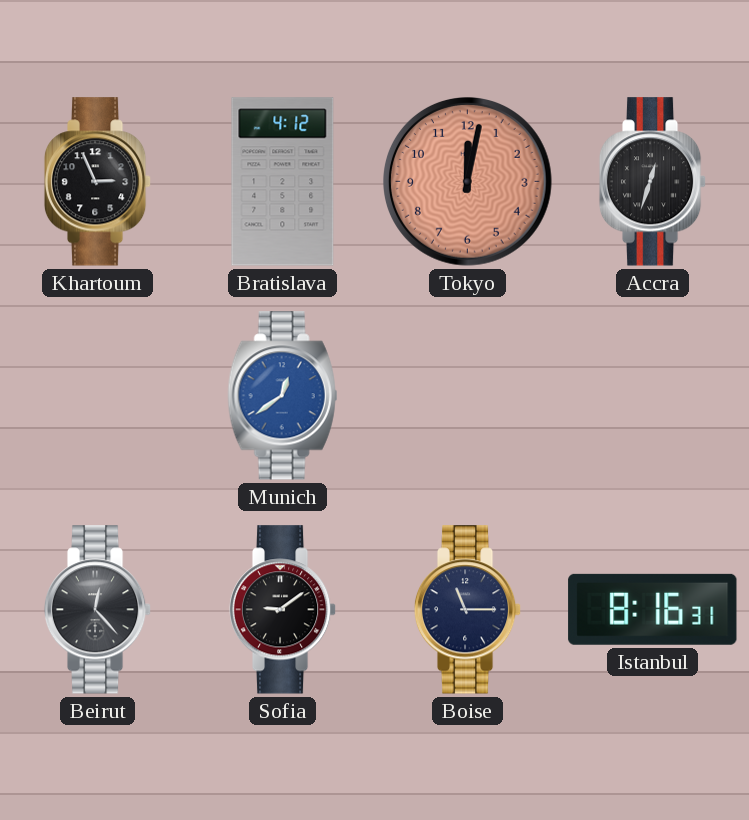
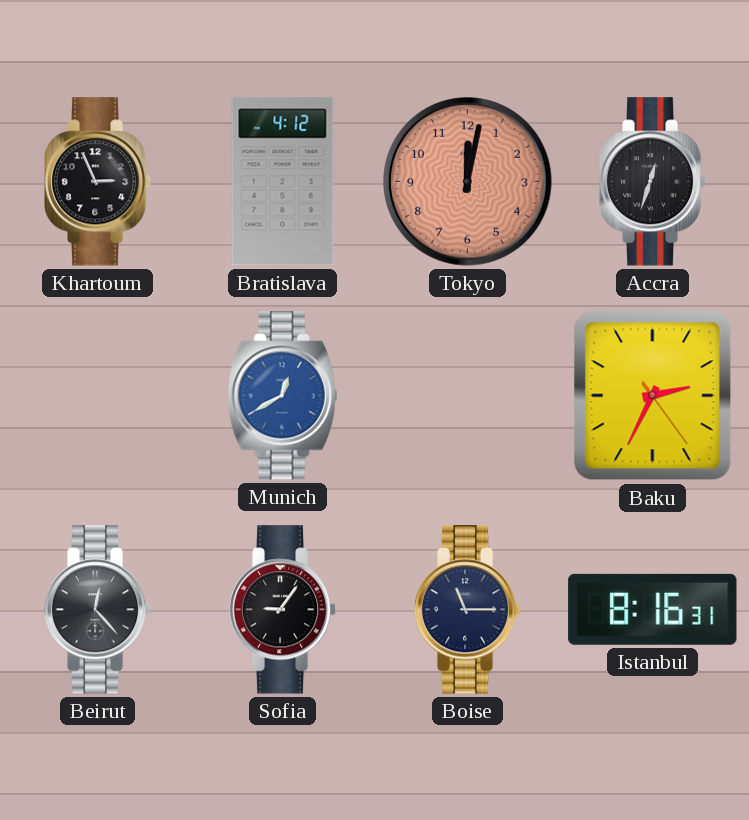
Munich: 12:39 -> 12:40
Baku: none -> 2:34
Sofia: 9:09 -> 9:06
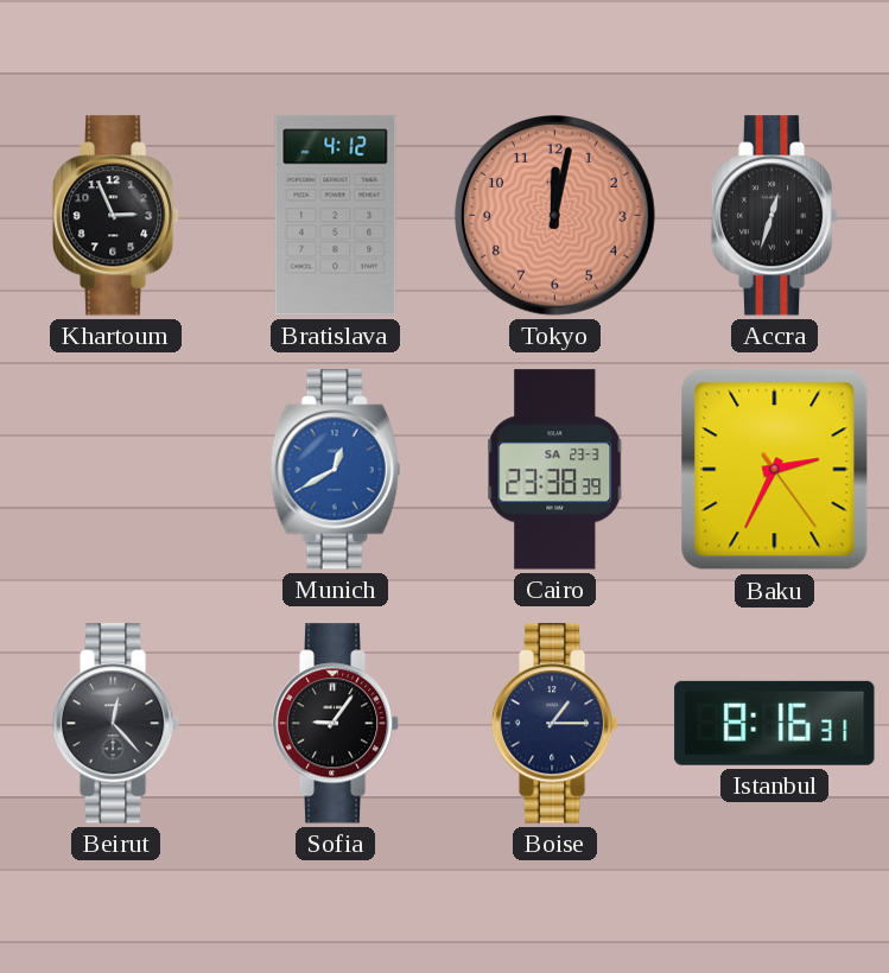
Cairo: none -> 23:38
Boise: 11:15 -> 1:15
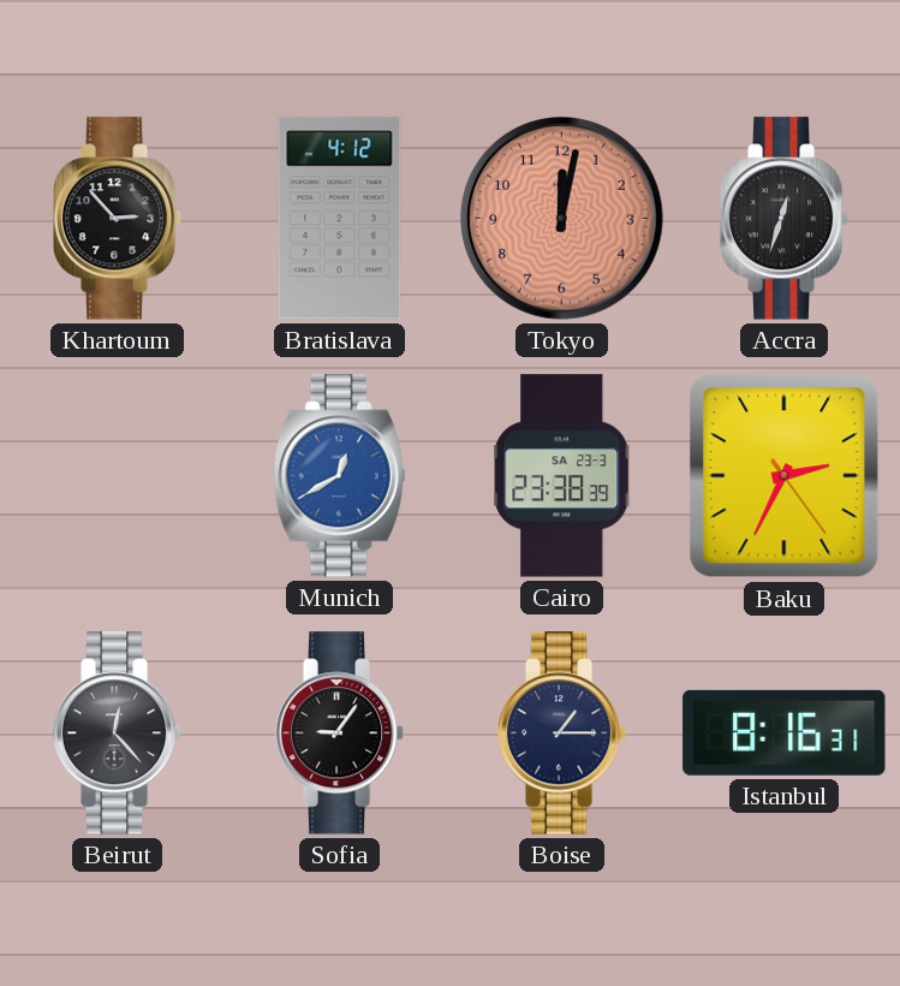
Khartoum: 2:56 -> 2:53
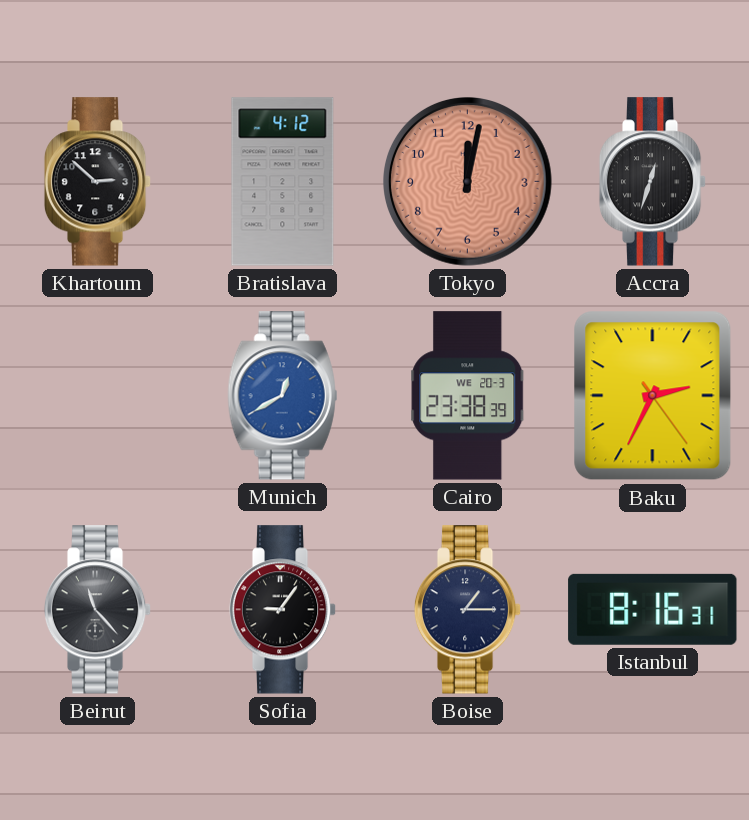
Khartoum: 2:53 -> 2:52
Cairo date: SA 23-3 -> WE 20-3
Beirut: 12:23 -> 11:23
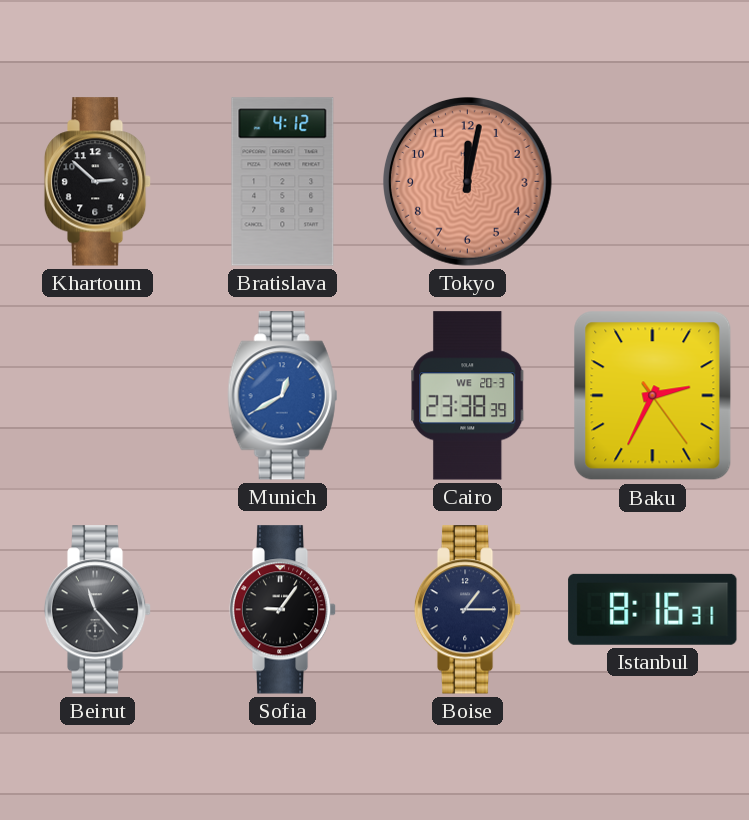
Accra: 12:33 -> none
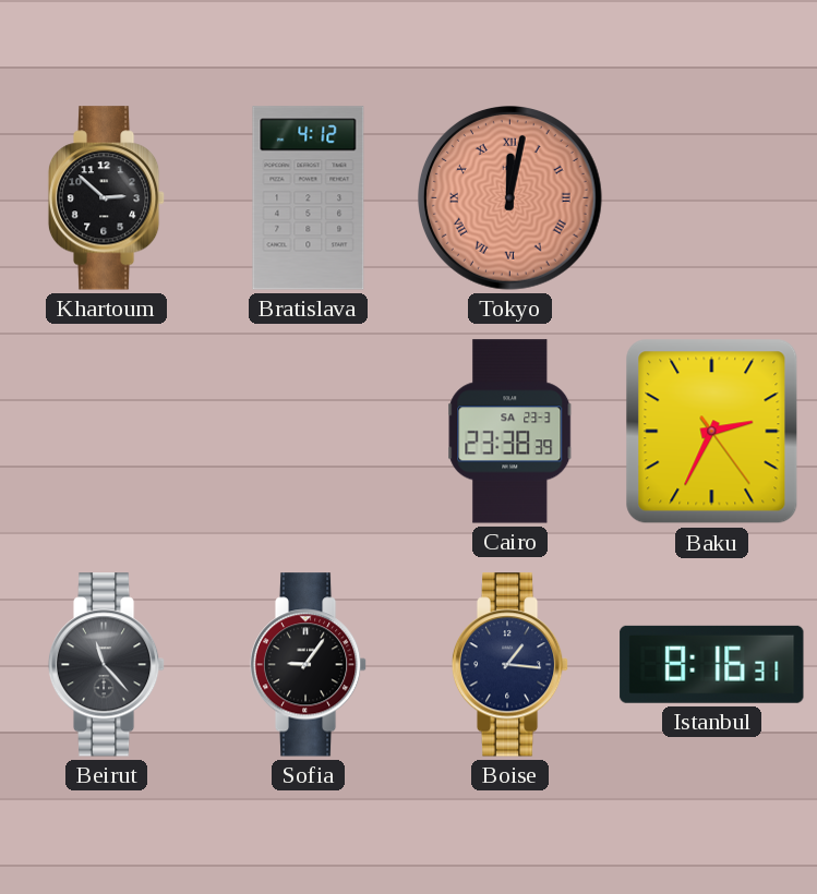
Tokyo numerals: Arabic -> Roman
Munich: 12:40 -> none
Cairo date: WE 20-3 -> SA 23-3
Boise: 1:15 -> 1:16
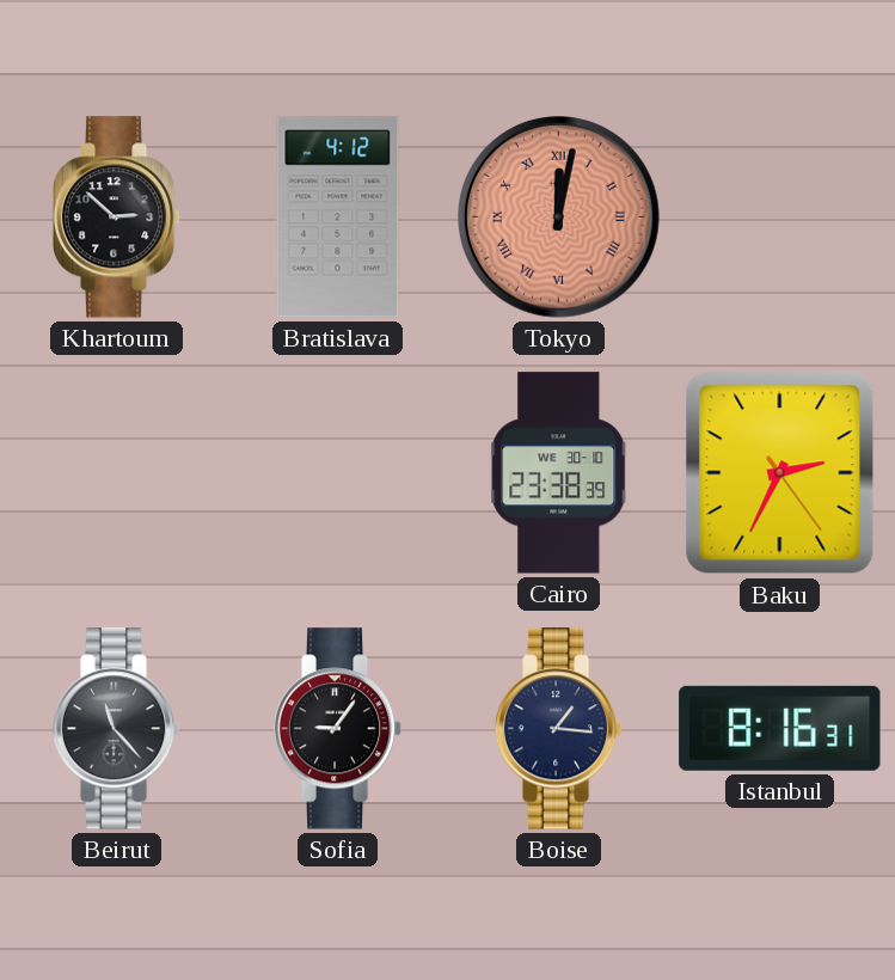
Cairo date: SA 23-3 -> WE 30-10
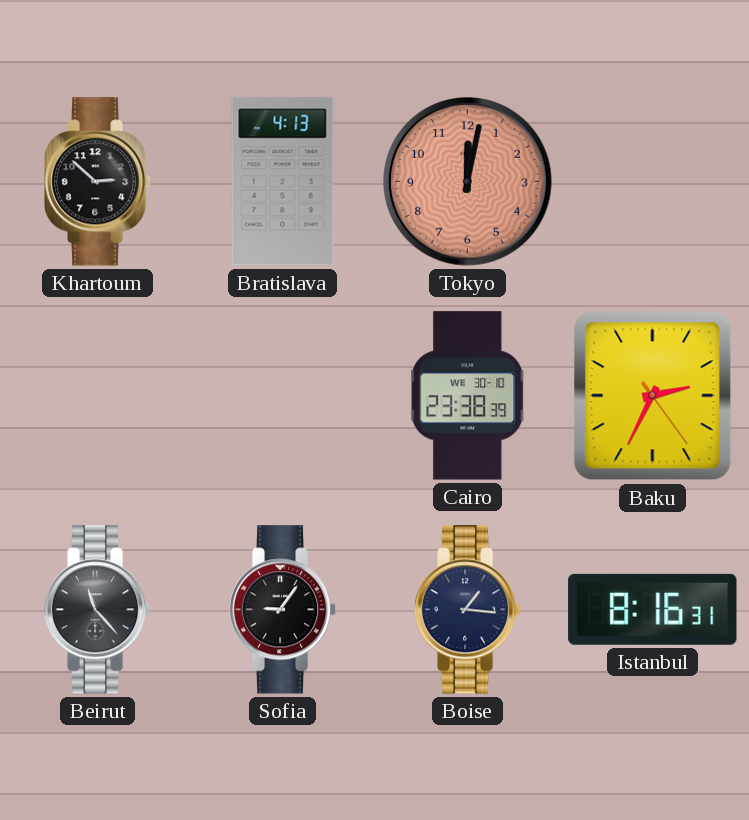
Bratislava: 4:12 -> 4:13
Tokyo numerals: Roman -> Arabic
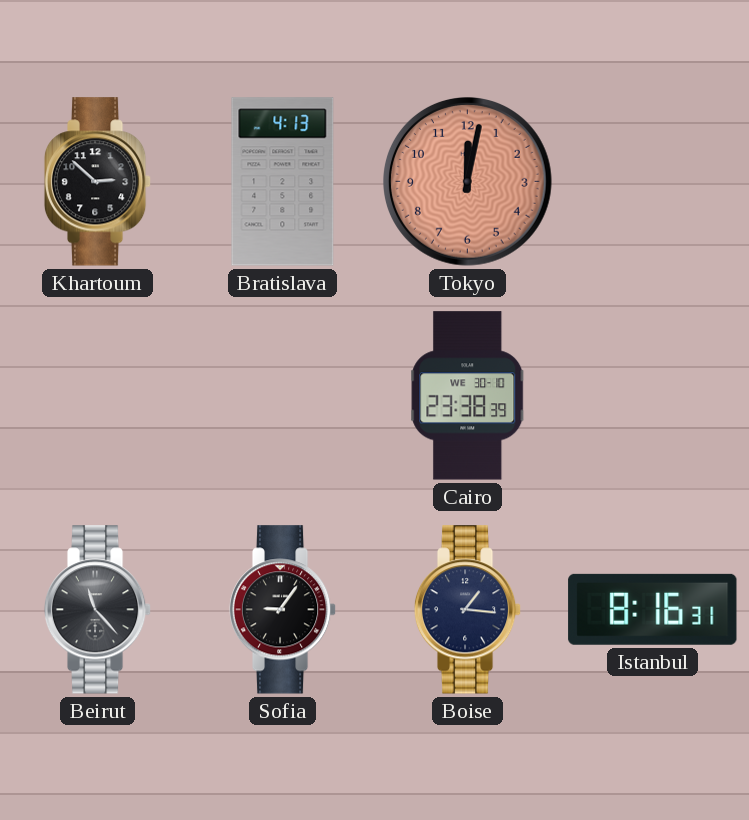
Baku: 2:34 -> none
